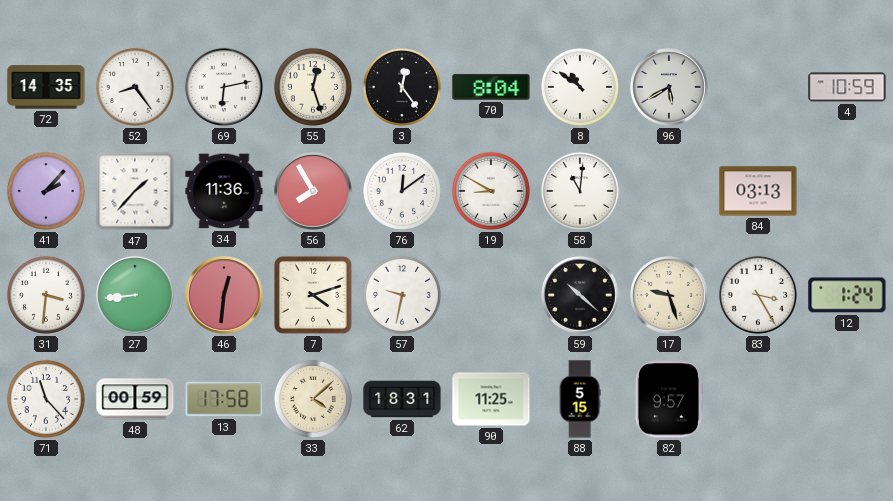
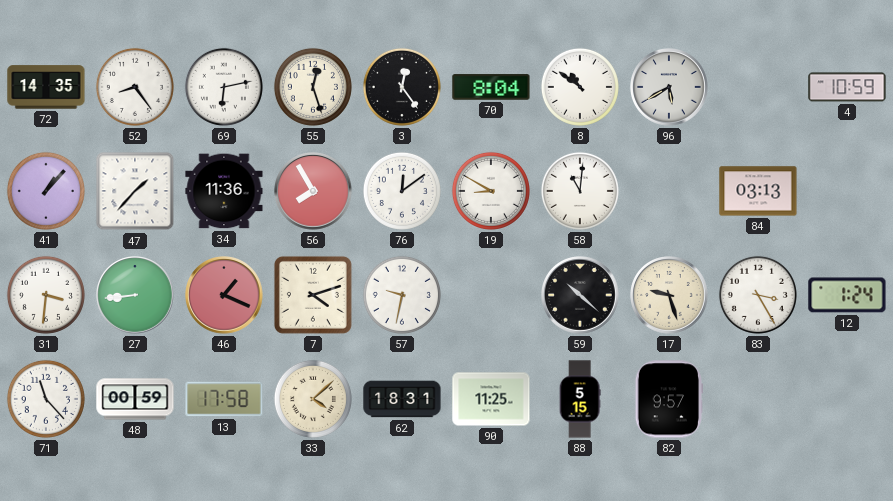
41: 2:07 -> 1:07
46: 12:31 -> 1:19
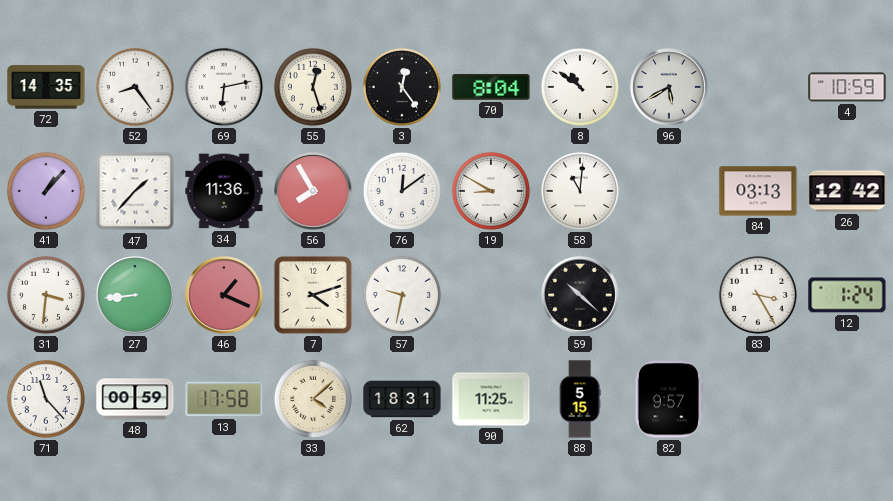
26: none -> 12:42
17: 9:27 -> none
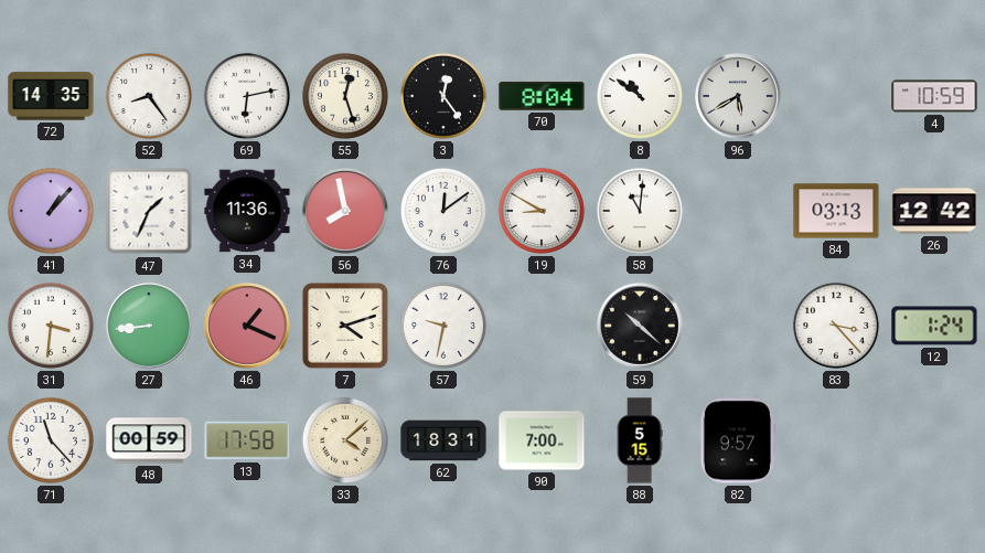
47: 1:37 -> 1:34
56: 7:55 -> 7:58
83: 3:25 -> 3:23
90: 11:25 -> 7:00
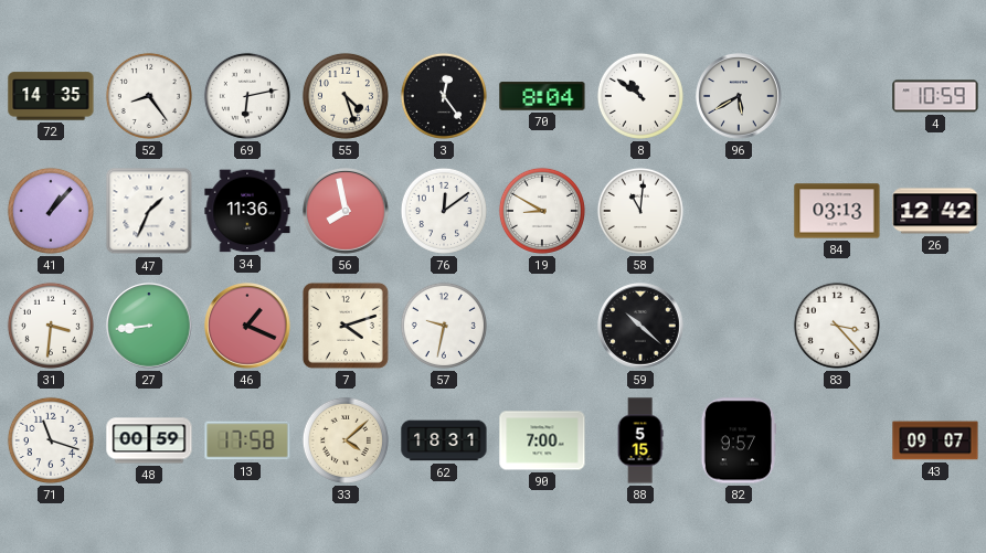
55: 12:27 -> 4:27
12: 1:24 -> none
71: 11:23 -> 11:18
43: none -> 09:07
